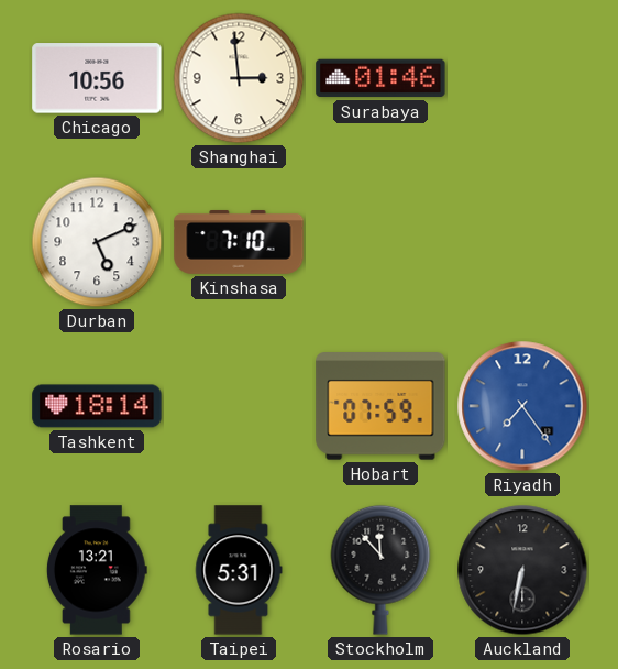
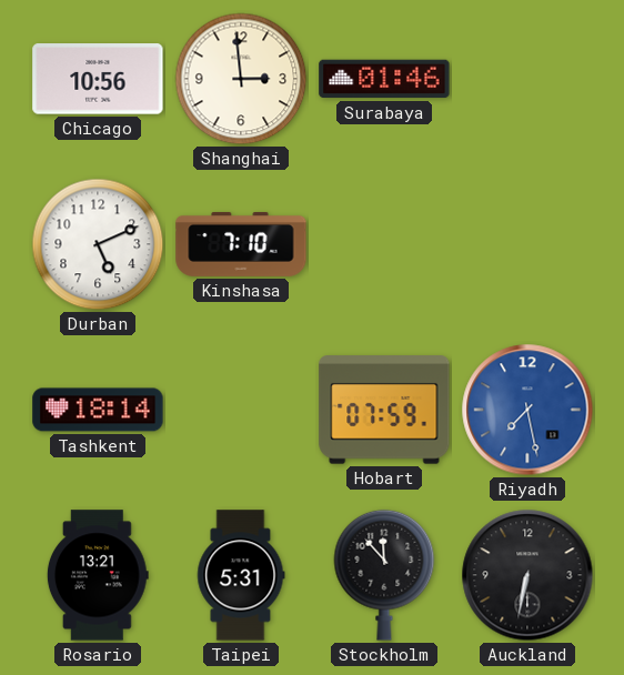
Riyadh: 7:24 -> 7:28
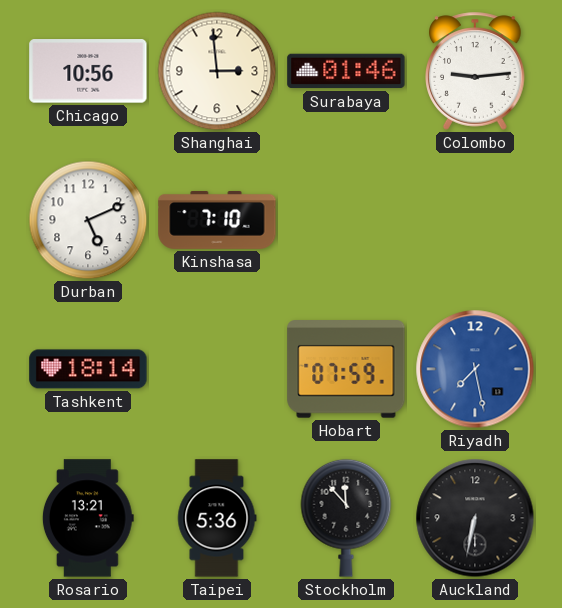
Colombo: none -> 9:14
Taipei: 5:31 -> 5:36
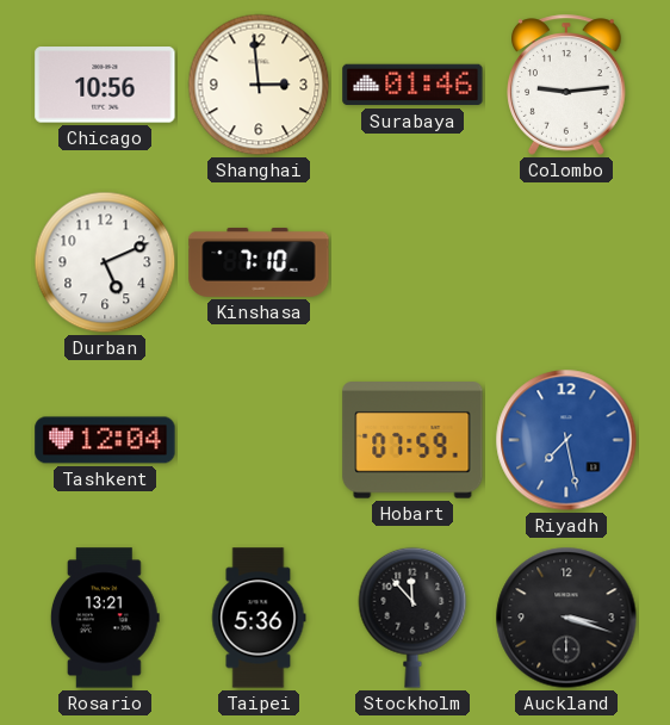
Tashkent: 18:14 -> 12:04
Auckland: 6:32 -> 3:18
